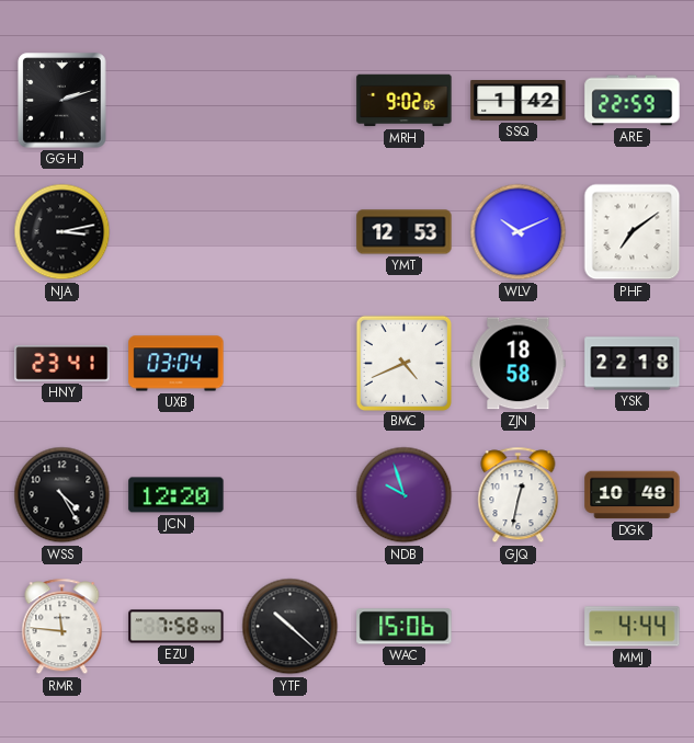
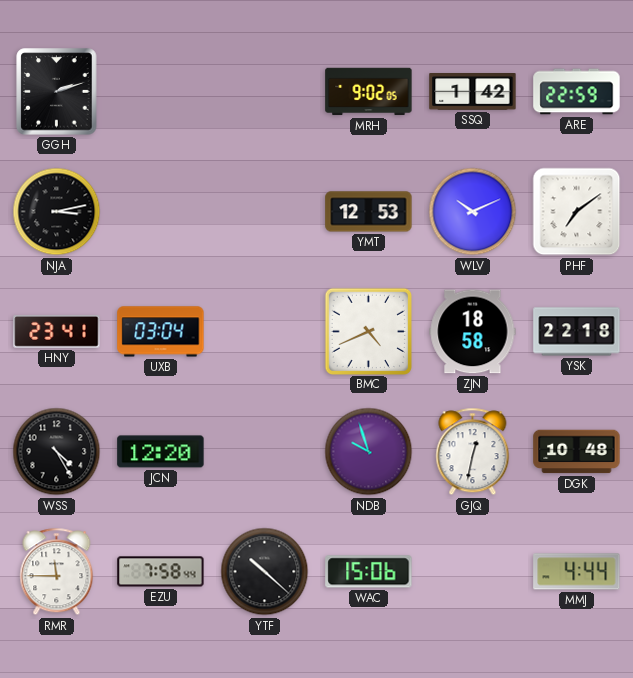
RMR: 11:46 -> 11:45
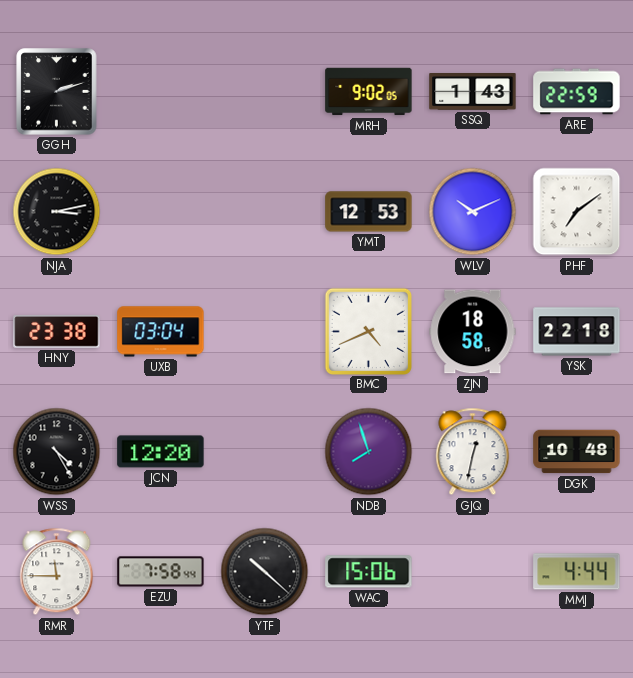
SSQ: 1:42 -> 1:43
HNY: 23:41 -> 23:38
NDB: 9:57 -> 7:57
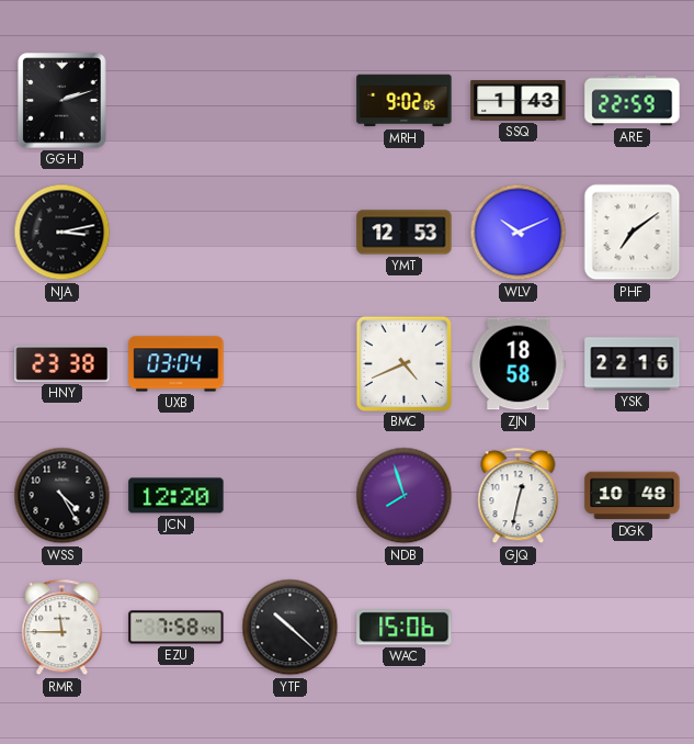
YSK: 22:18 -> 22:16
MMJ: 4:44 -> none
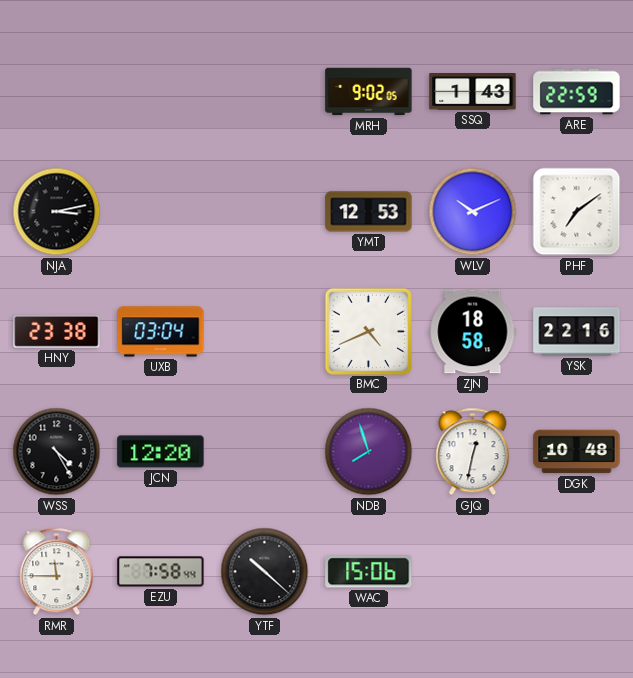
GGH: 2:12 -> none
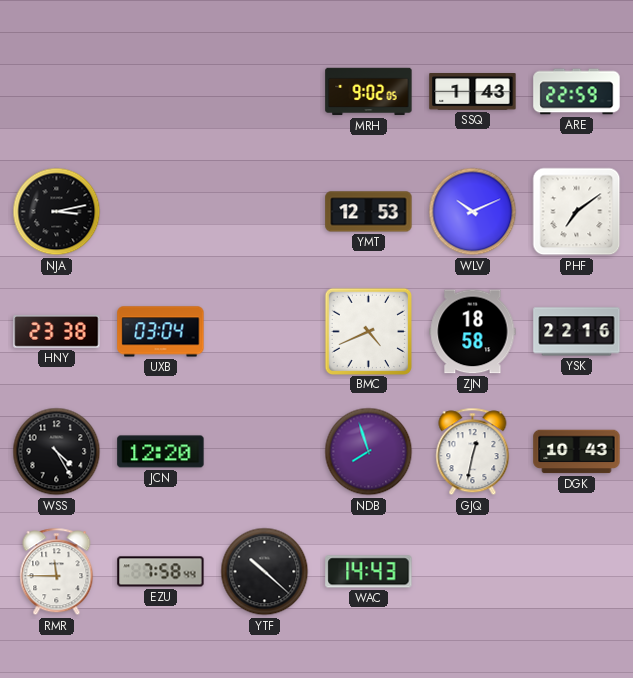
DGK: 10:48 -> 10:43
WAC: 15:06 -> 14:43
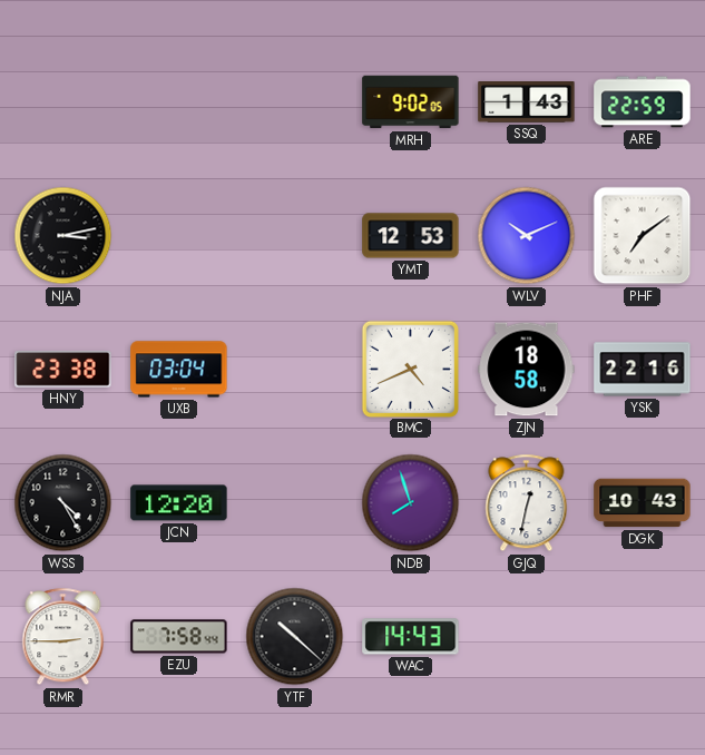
RMR: 11:45 -> 2:45
